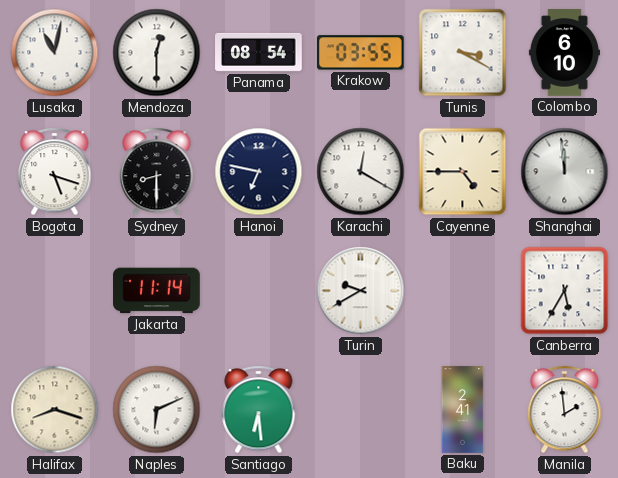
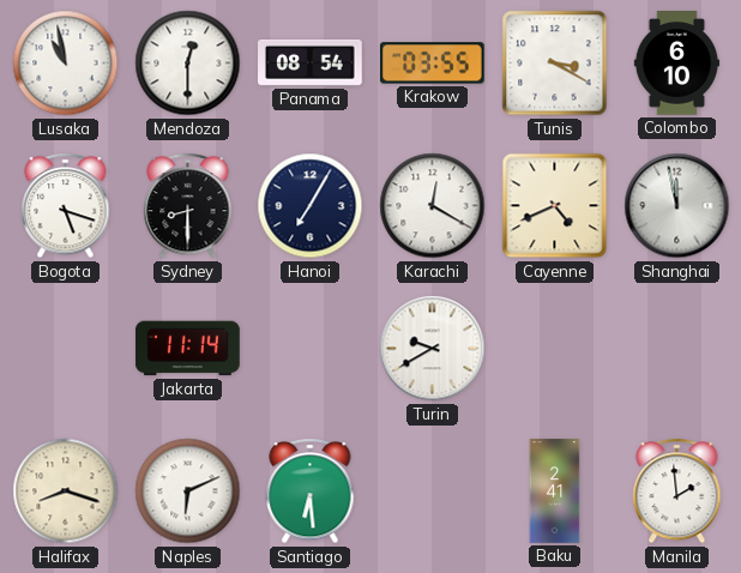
Lusaka: 11:02 -> 10:58
Hanoi: 6:47 -> 7:05
Cayenne: 4:45 -> 4:41
Shanghai: 11:59 -> 11:58
Canberra: 5:35 -> none
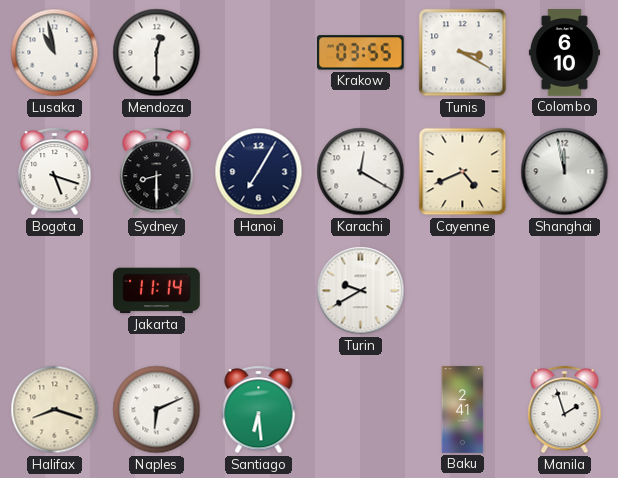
Panama: 08:54 -> none
Manila: 1:59 -> 1:57
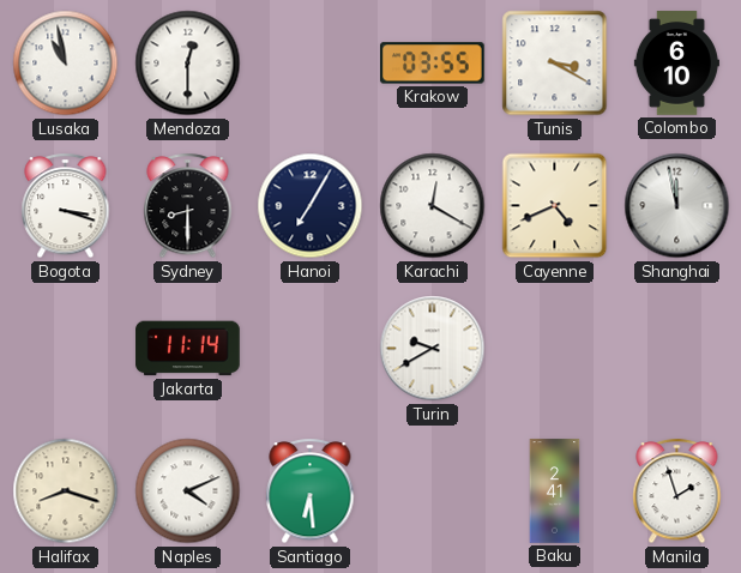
Bogota: 5:18 -> 3:18
Naples: 6:11 -> 4:11
